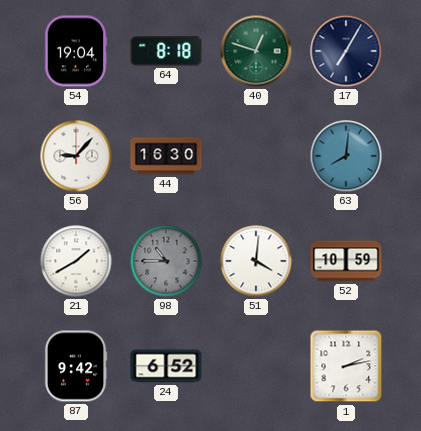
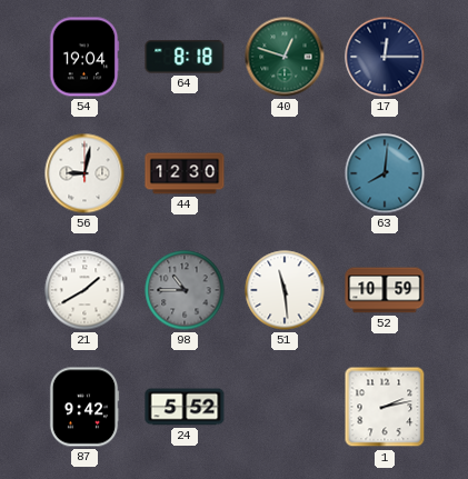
17: 7:05 -> 12:15
56: 9:07 -> 9:02
44: 16:30 -> 12:30
51: 4:01 -> 11:29
24: 6:52 -> 5:52
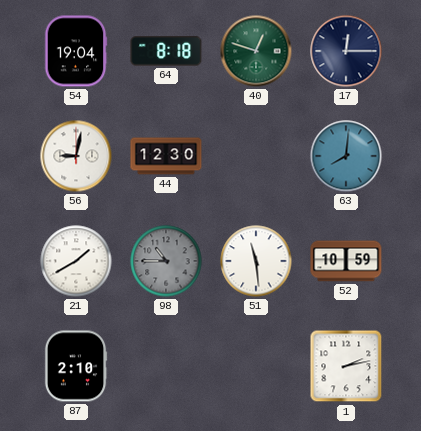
87: 9:42 -> 2:10
24: 5:52 -> none
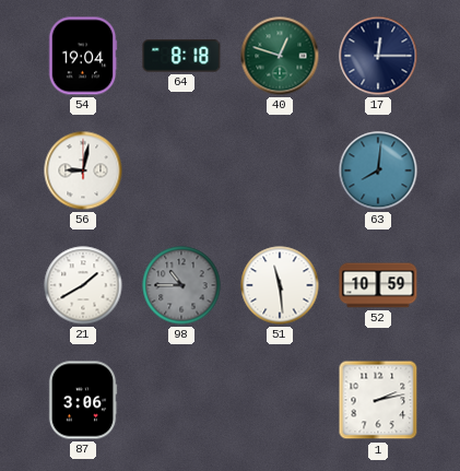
44: 12:30 -> none
87: 2:10 -> 3:06
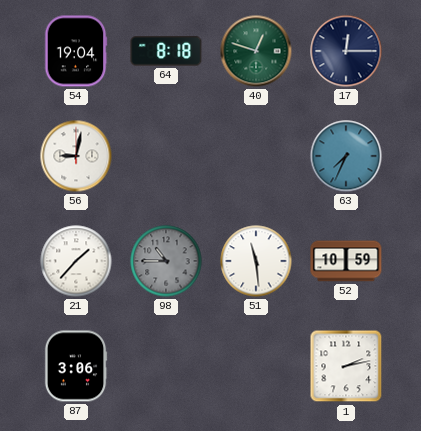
63: 8:01 -> 7:34
21: 1:40 -> 1:37
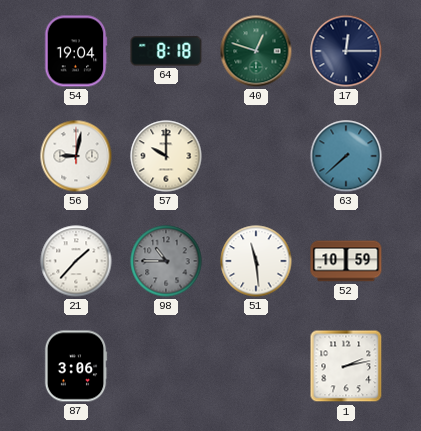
57: none -> 10:00
63: 7:34 -> 7:38
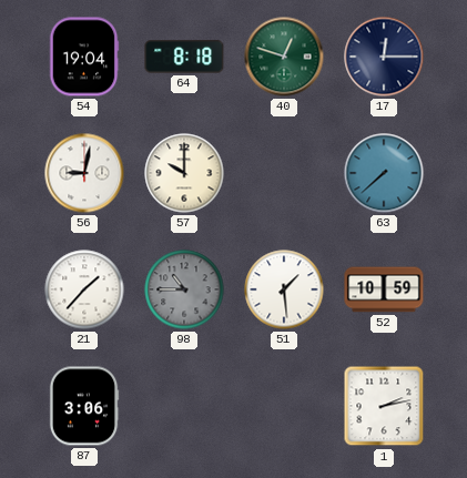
51: 11:29 -> 1:29
